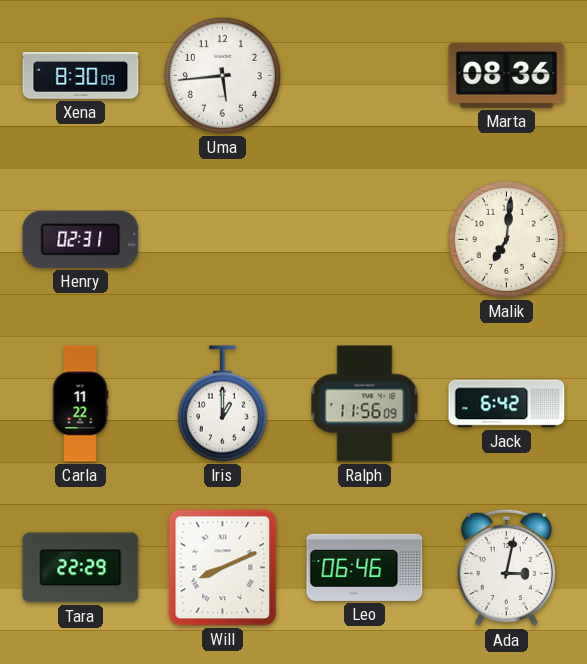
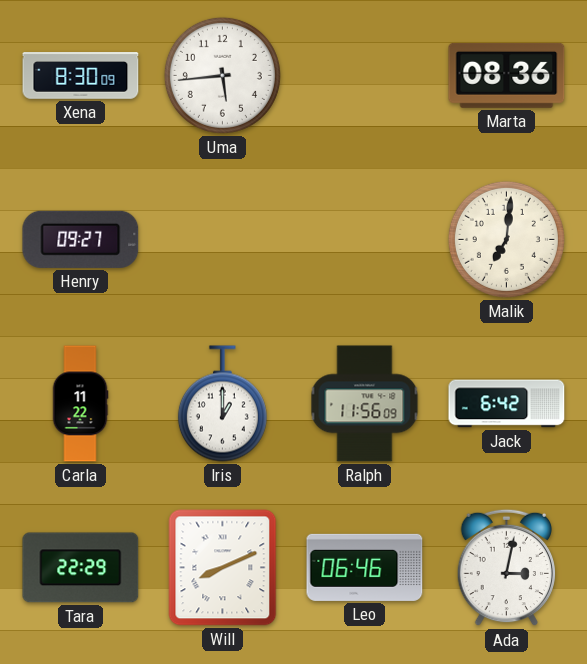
Henry: 02:31 -> 09:27
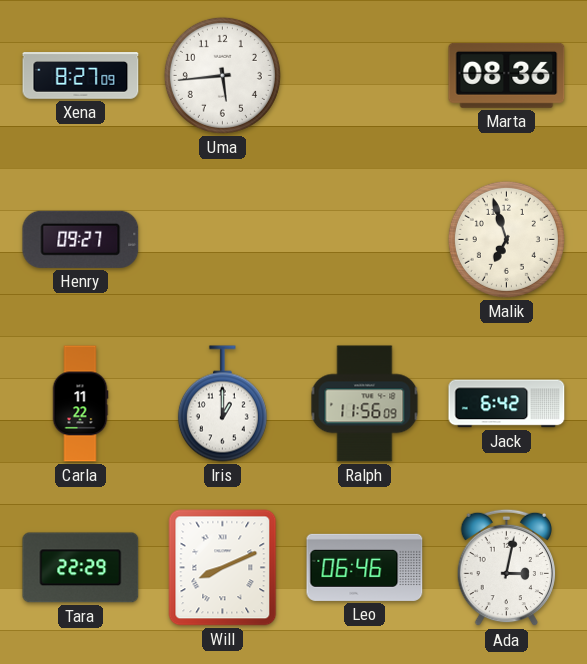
Xena: 8:30 -> 8:27
Malik: 7:01 -> 6:57
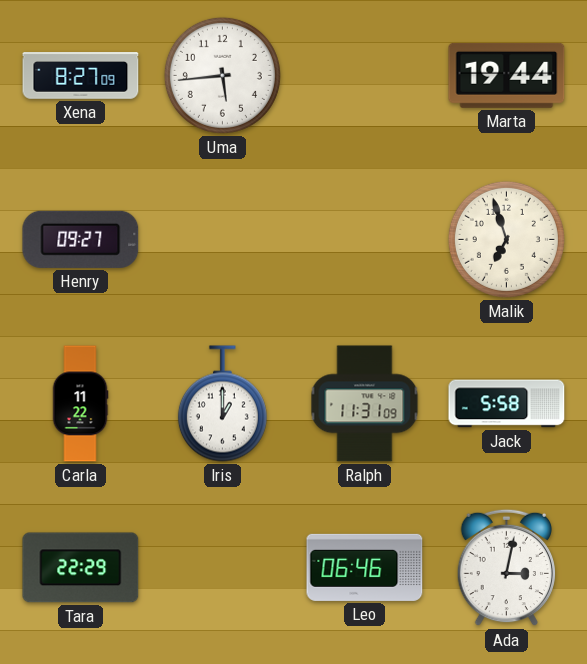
Marta: 08:36 -> 19:44
Ralph: 11:56 -> 11:31
Jack: 6:42 -> 5:58
Will: 8:11 -> none
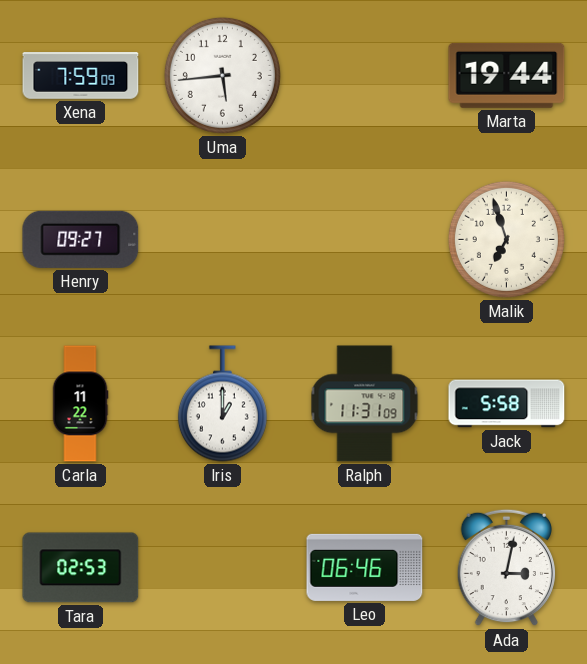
Xena: 8:27 -> 7:59
Tara: 22:29 -> 02:53
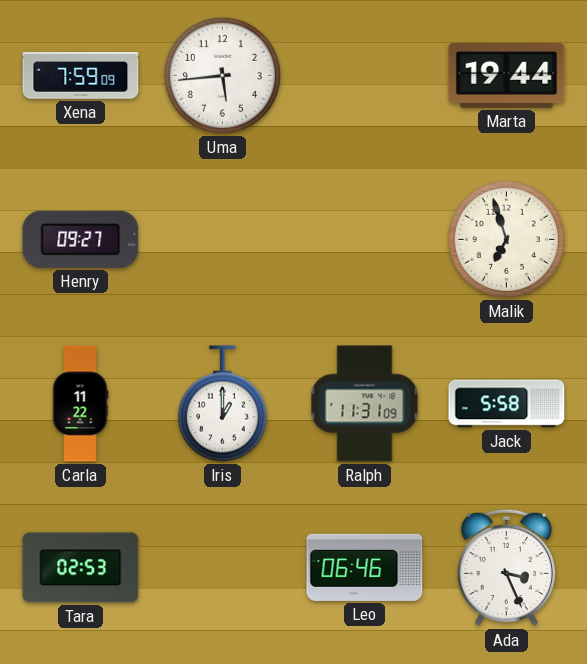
Ada: 3:02 -> 3:26
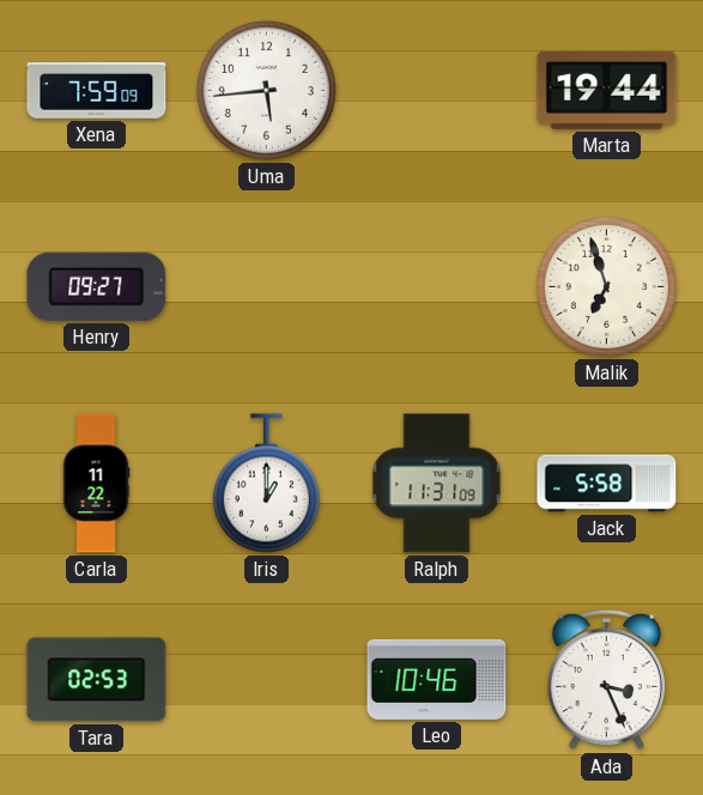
Leo: 06:46 -> 10:46
